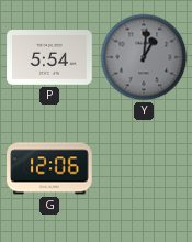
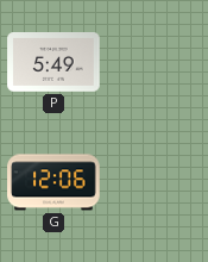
P: 5:54 -> 5:49
Y: 1:01 -> none
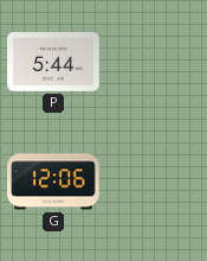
P: 5:49 -> 5:44
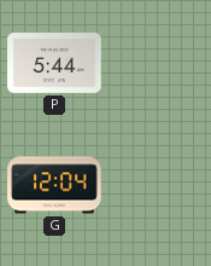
G: 12:06 -> 12:04
